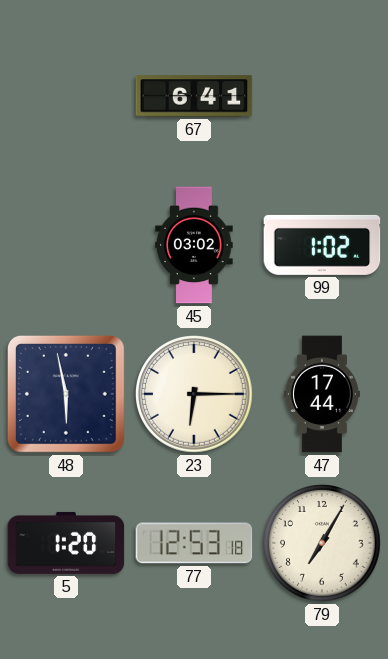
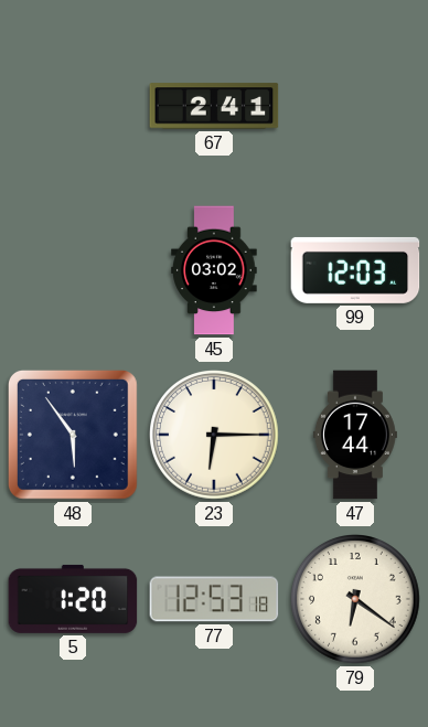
67: 6:41 -> 2:41
99: 1:02 -> 12:03
48: 5:58 -> 5:54
79: 7:05 -> 6:21
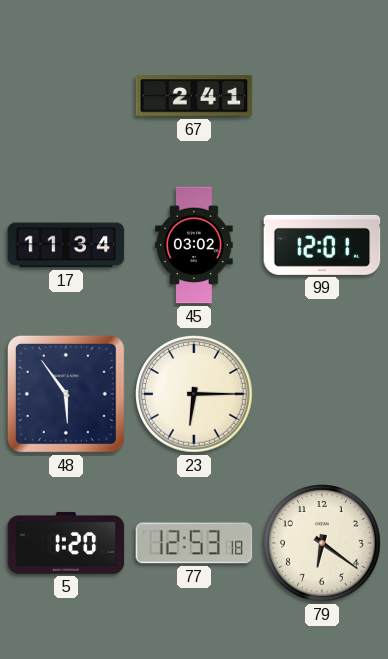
17: none -> 11:34
99: 12:03 -> 12:01
47: 17:44 -> none
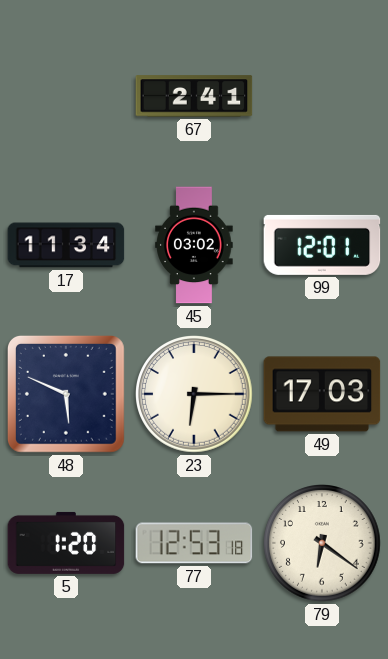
48: 5:54 -> 5:49
49: none -> 17:03
